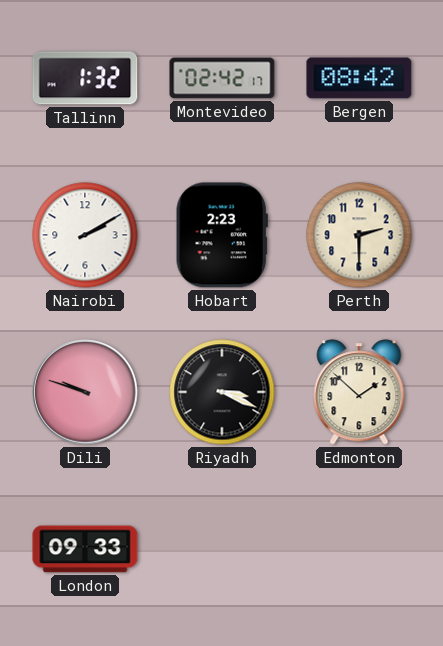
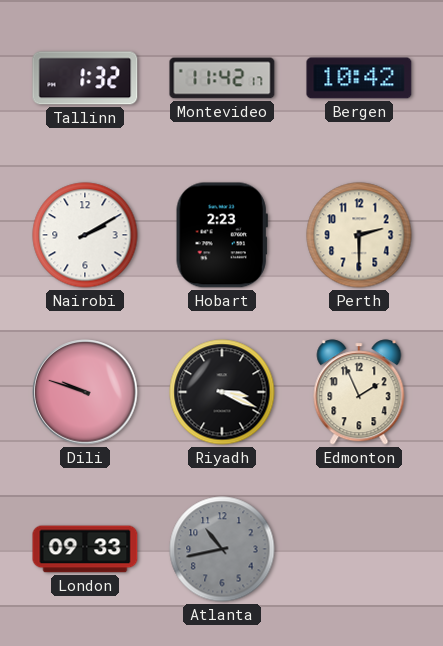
Montevideo: 02:42 -> 11:42
Bergen: 08:42 -> 10:42
Edmonton: 1:52 -> 1:56
Atlanta: none -> 10:43
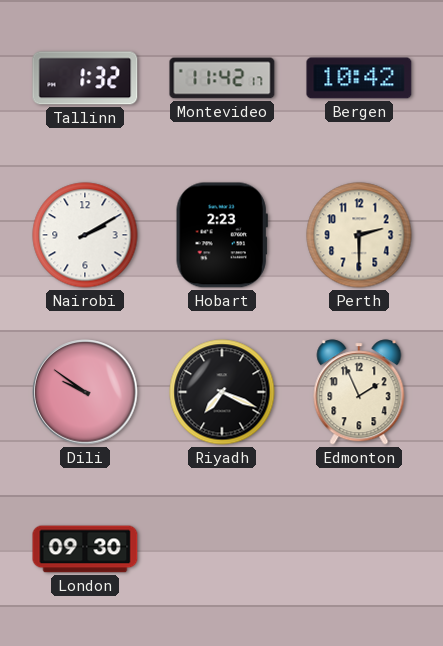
Dili: 9:48 -> 9:51
Riyadh: 3:19 -> 7:19
London: 09:33 -> 09:30
Atlanta: 10:43 -> none
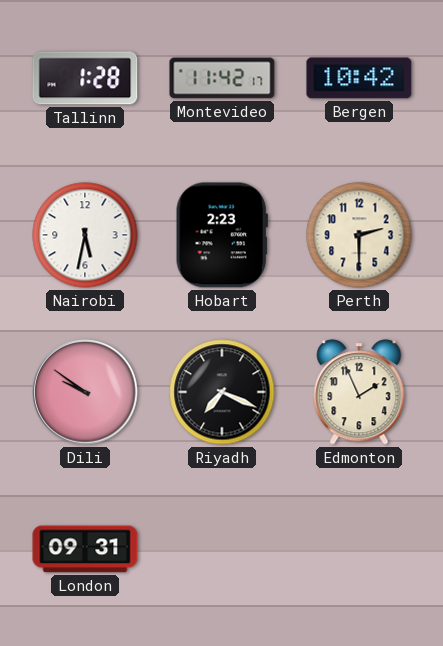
Tallinn: 1:32 -> 1:28
Nairobi: 2:10 -> 5:32
London: 09:30 -> 09:31
